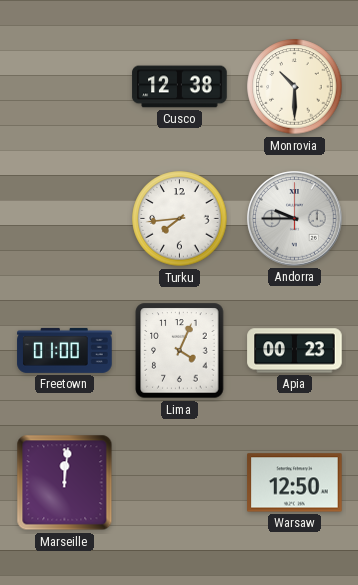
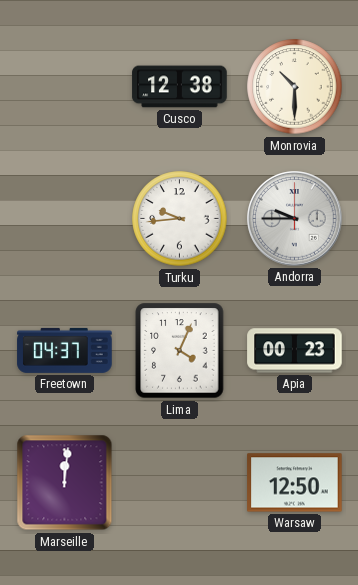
Turku: 7:44 -> 9:44
Freetown: 01:00 -> 04:37
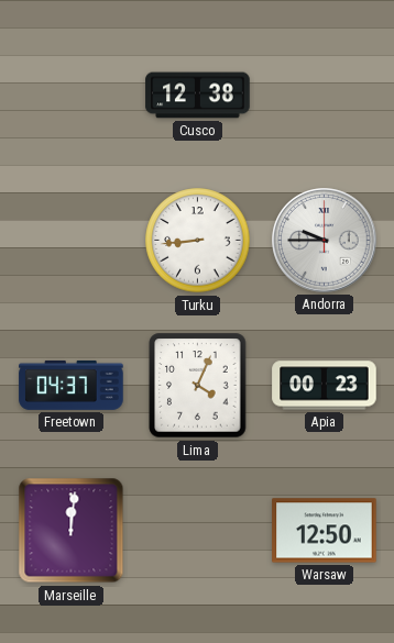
Monrovia: 10:30 -> none
Turku: 9:44 -> 8:44
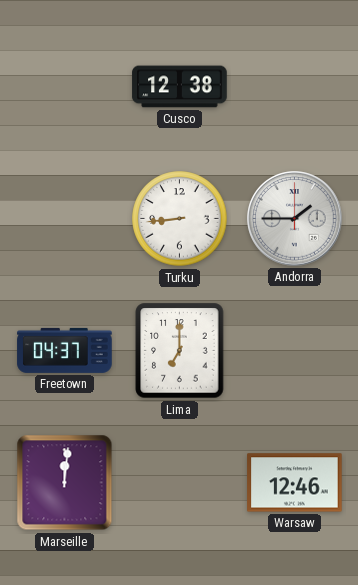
Andorra: 9:45 -> 1:45
Lima: 4:04 -> 7:00
Apia: 00:23 -> none
Warsaw: 12:50 -> 12:46
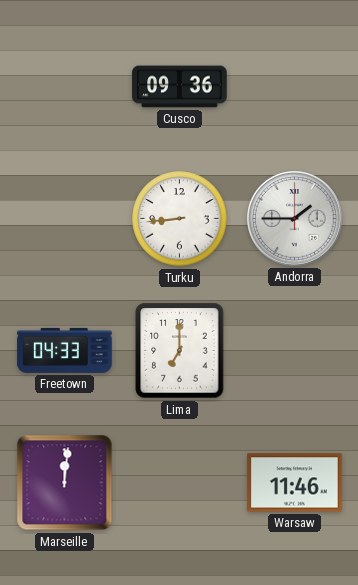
Cusco: 12:38 -> 09:36
Freetown: 04:37 -> 04:33
Warsaw: 12:46 -> 11:46
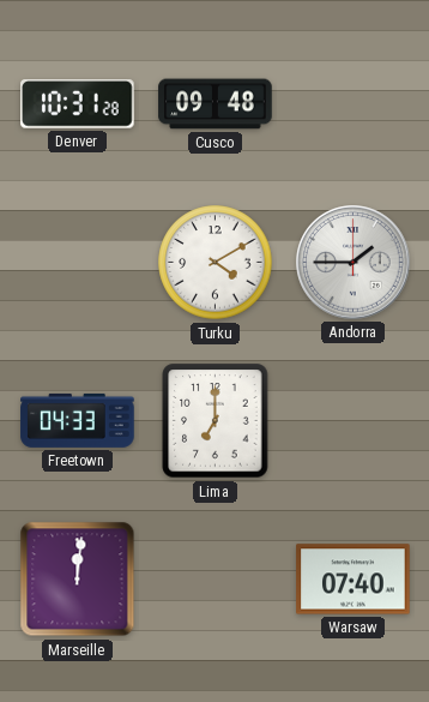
Denver: none -> 10:31
Cusco: 09:36 -> 09:48
Turku: 8:44 -> 4:10
Warsaw: 11:46 -> 07:40
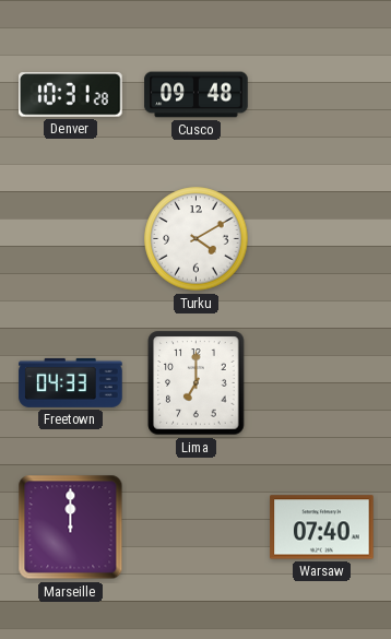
Andorra: 1:45 -> none
Marseille: 12:01 -> 12:00
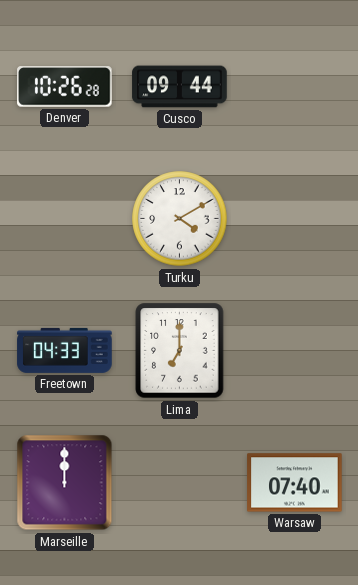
Denver: 10:31 -> 10:26
Cusco: 09:48 -> 09:44
